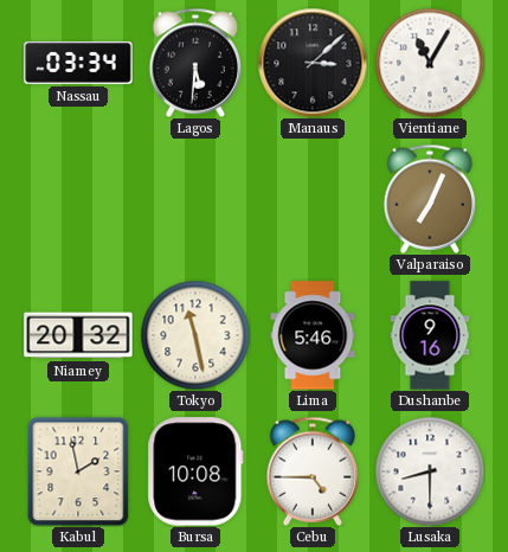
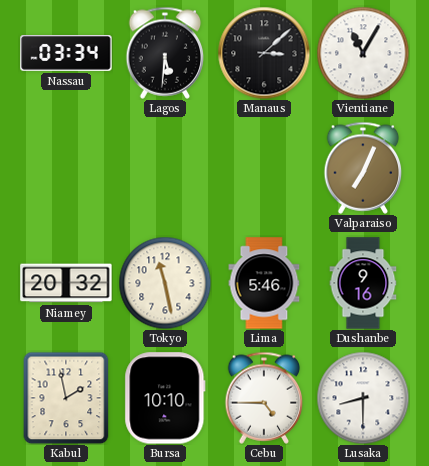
Bursa: 10:08 -> 10:10
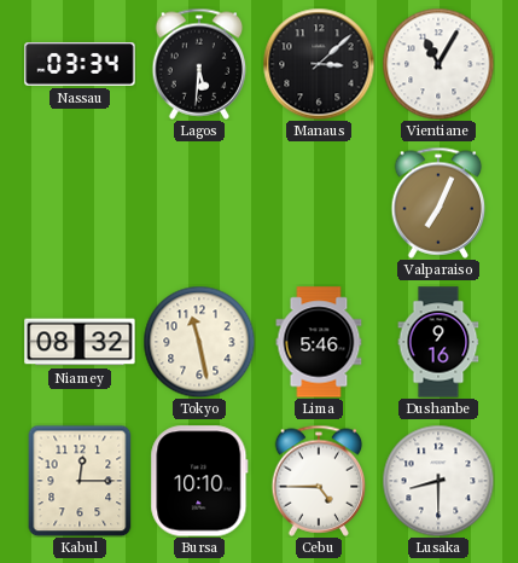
Niamey: 20:32 -> 08:32
Kabul: 1:58 -> 12:15
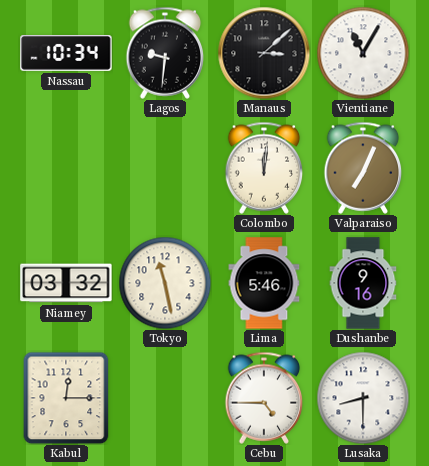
Nassau: 03:34 -> 10:34
Lagos: 5:31 -> 9:31
Colombo: none -> 12:01
Niamey: 08:32 -> 03:32
Bursa: 10:10 -> none
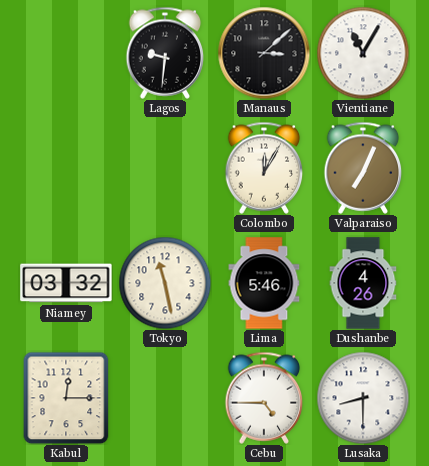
Nassau: 10:34 -> none
Colombo: 12:01 -> 12:05
Dushanbe: 9:16 -> 4:26
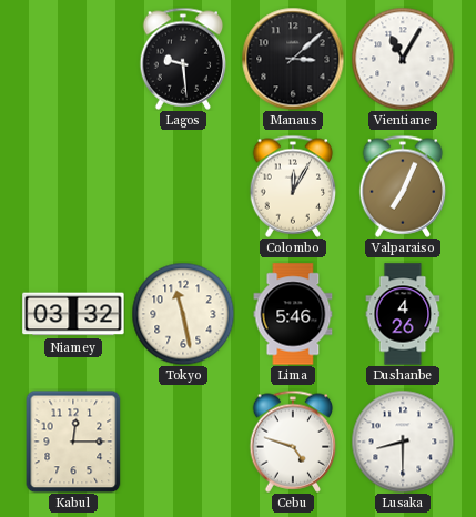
Lagos: 9:31 -> 9:29
Cebu: 4:45 -> 4:48
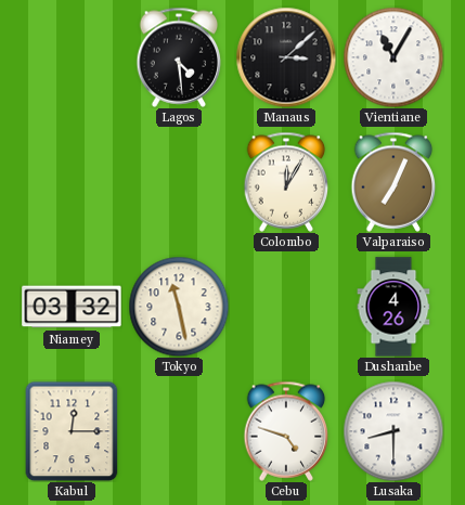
Lagos: 9:29 -> 4:29
Lima: 5:46 -> none
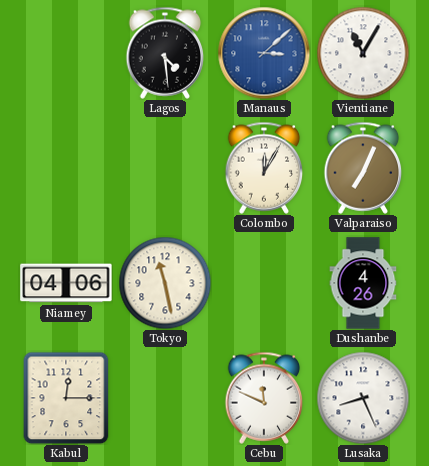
Manaus dial: black -> blue
Niamey: 03:32 -> 04:06
Cebu: 4:48 -> 11:49
Lusaka: 8:30 -> 8:26
